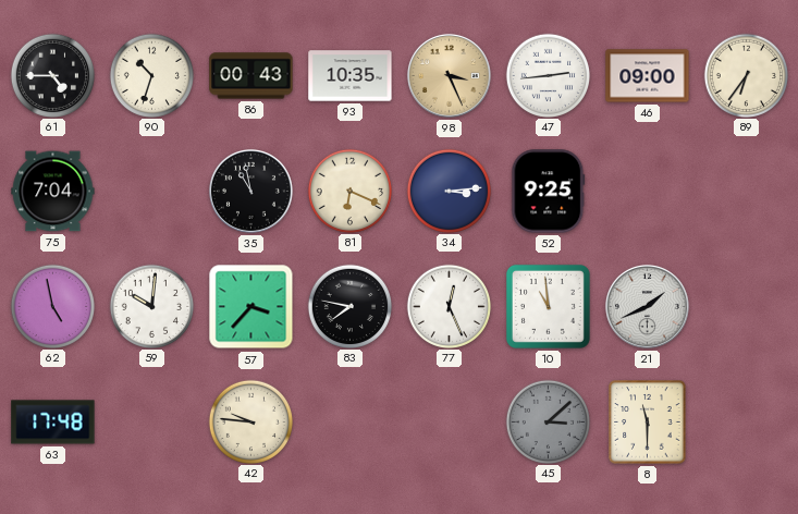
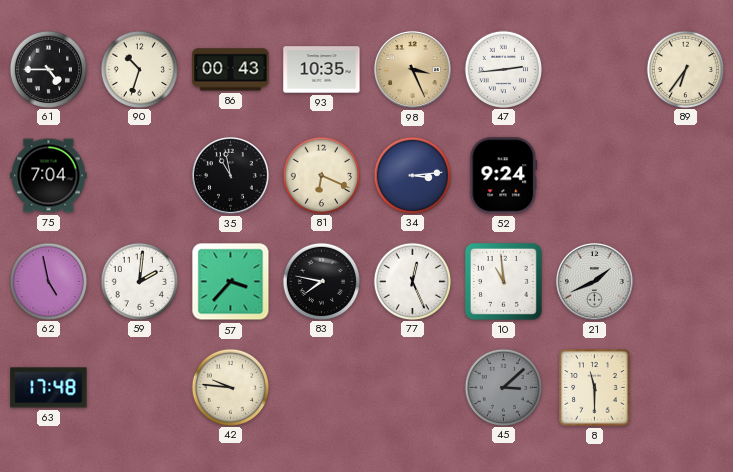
46: 09:00 -> none
52: 9:25 -> 9:24
59: 10:01 -> 2:01
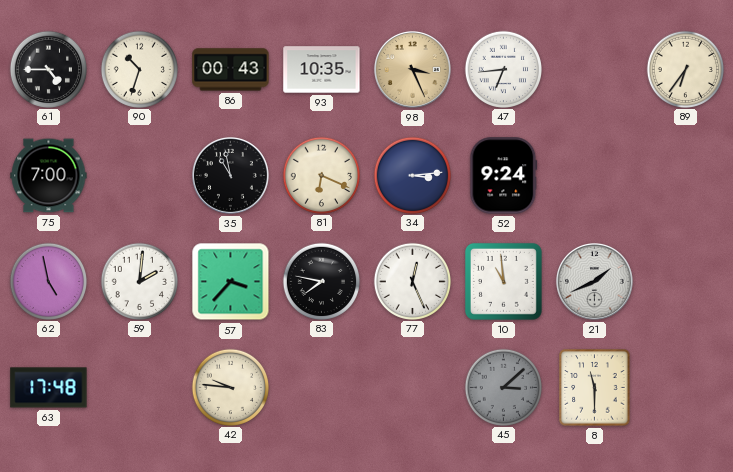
47: 2:44 -> 6:44
75: 7:04 -> 7:00
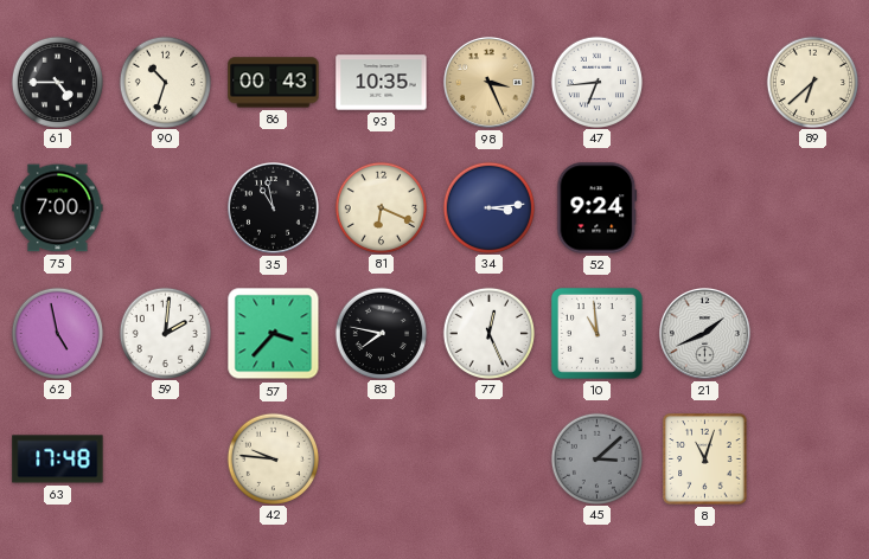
89: 6:36 -> 6:38
8: 11:30 -> 11:03
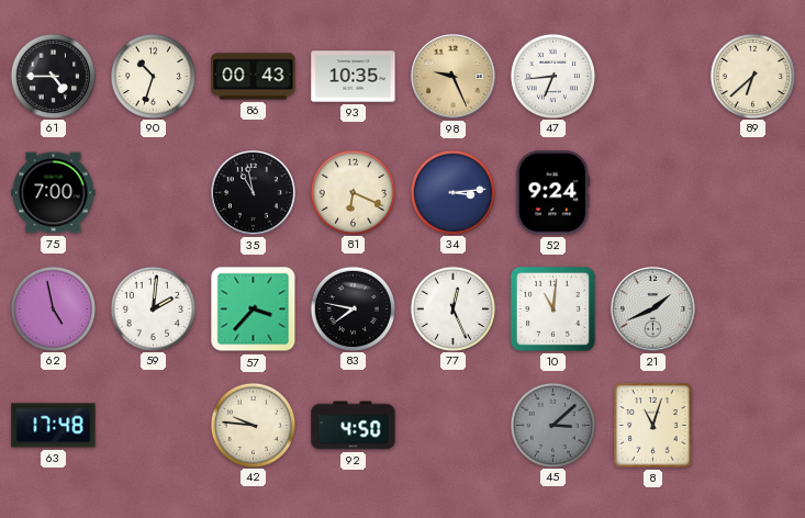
98: 3:26 -> 9:26
10: 10:59 -> 11:01
92: none -> 4:50
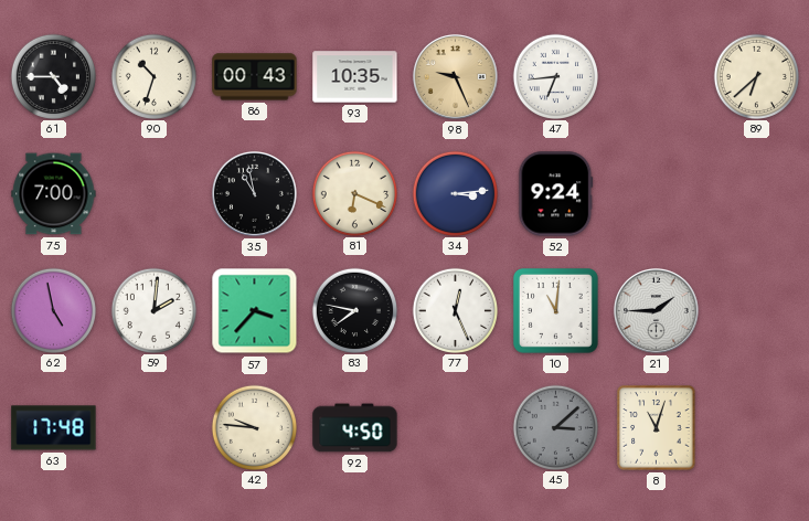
21: 1:41 -> 1:45
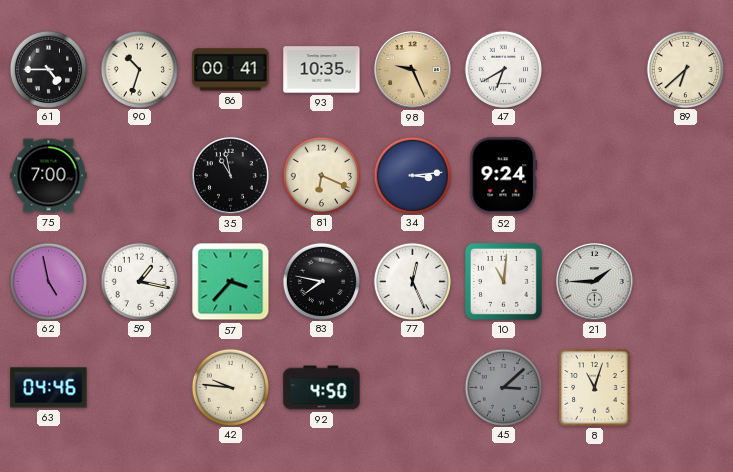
86: 00:43 -> 00:41
47: 6:44 -> 6:40
59: 2:01 -> 1:17
63: 17:48 -> 04:46
